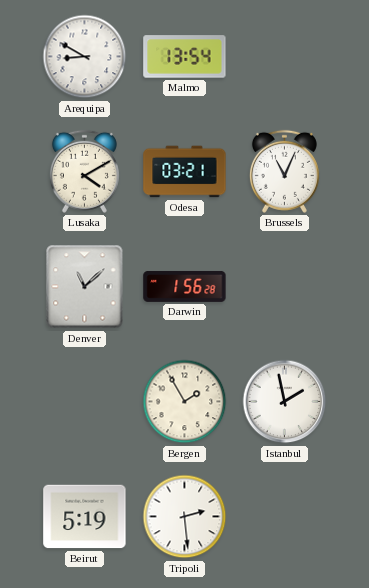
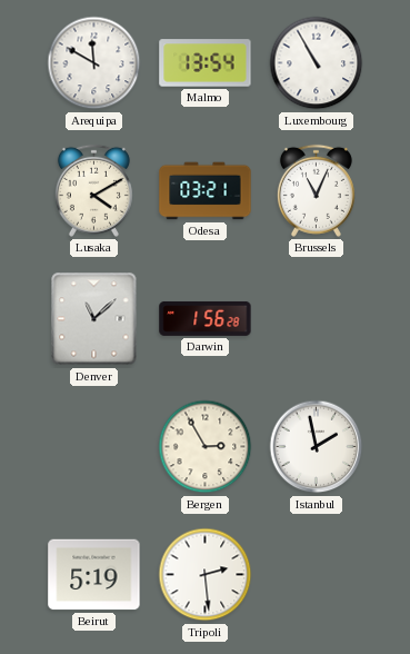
Arequipa: 8:50 -> 11:50
Luxembourg: none -> 10:55
Bergen: 1:55 -> 2:55
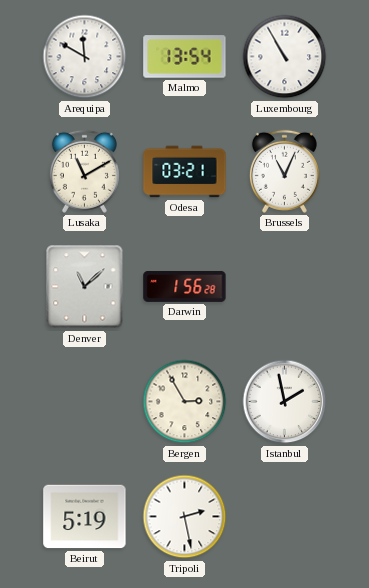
Lusaka: 4:10 -> 11:10
Tripoli: 2:29 -> 2:28
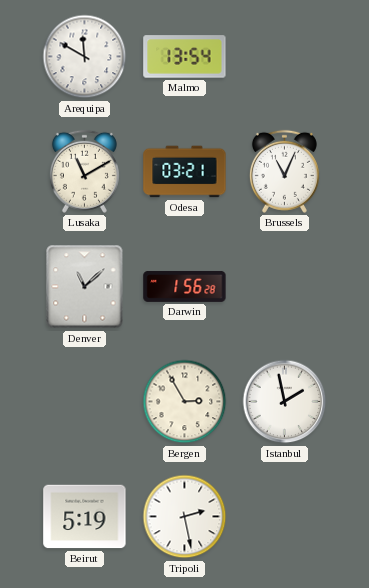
Luxembourg: 10:55 -> none
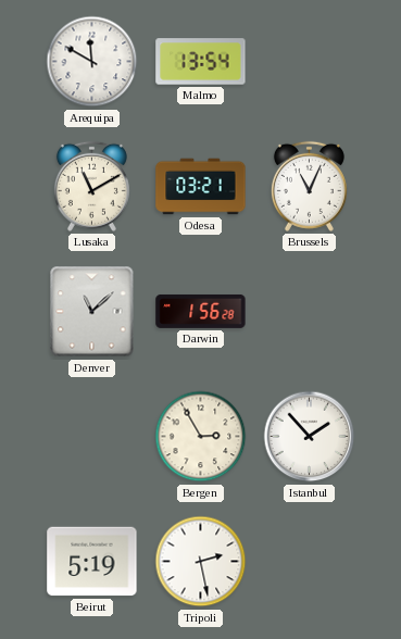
Istanbul: 1:58 -> 1:53
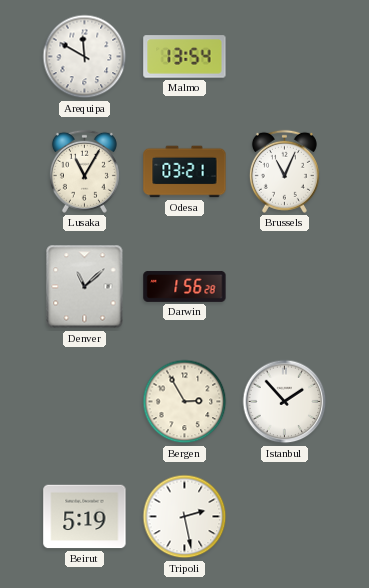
Lusaka: 11:10 -> 11:05
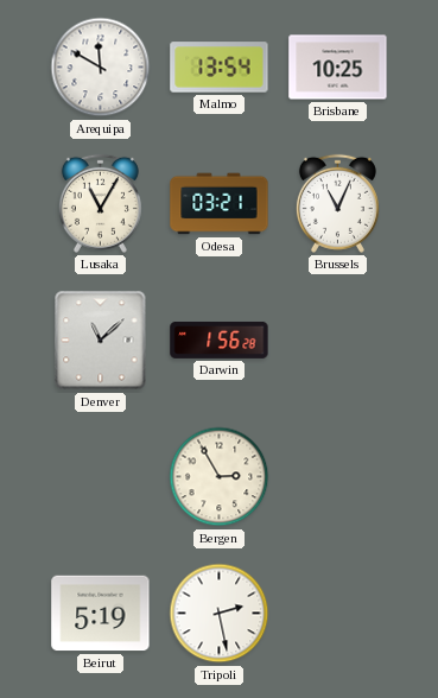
Brisbane: none -> 10:25
Istanbul: 1:53 -> none
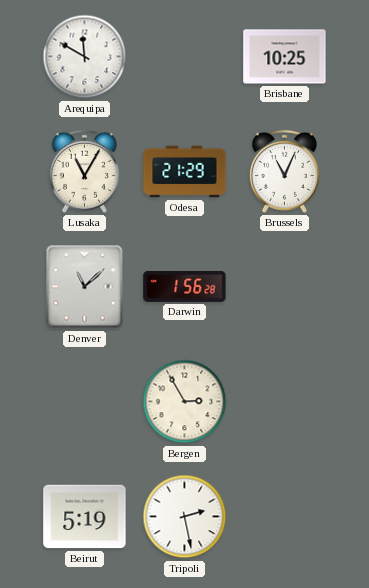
Malmo: 13:54 -> none
Odesa: 03:21 -> 21:29
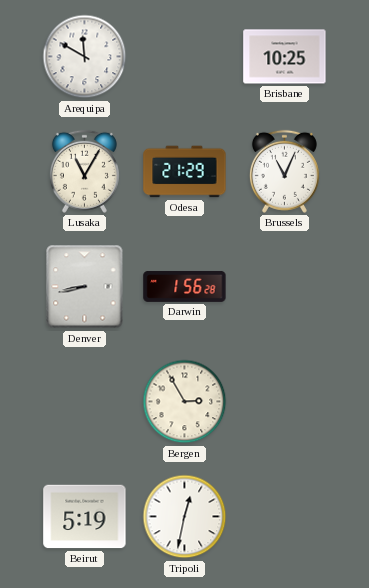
Denver: 11:08 -> 8:43
Tripoli: 2:28 -> 12:32
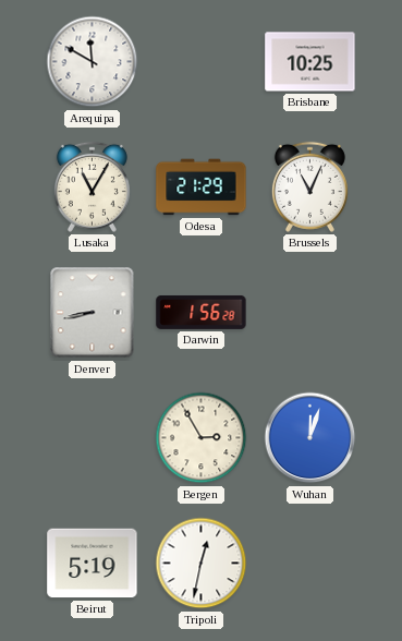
Wuhan: none -> 12:03
